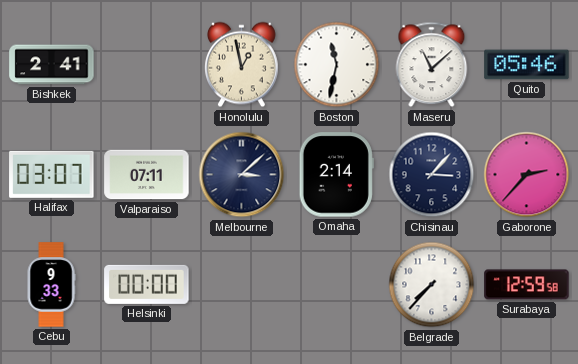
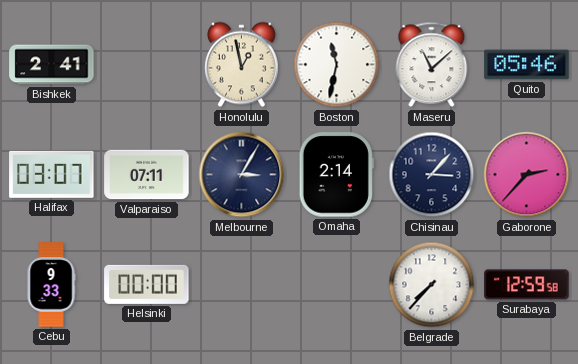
Melbourne: 3:08 -> 3:05
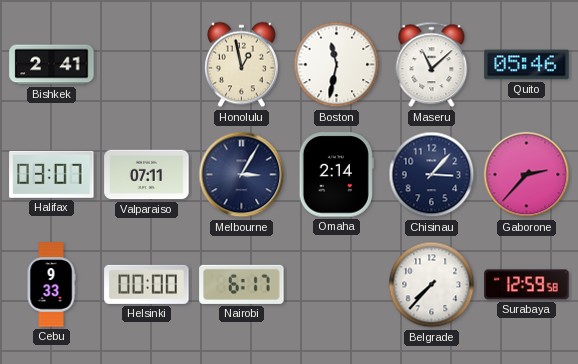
Nairobi: none -> 6:17
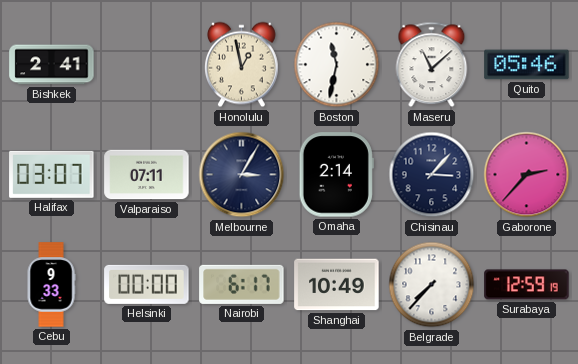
Shanghai: none -> 10:49
Surabaya: 12:59:58 -> 12:59:19
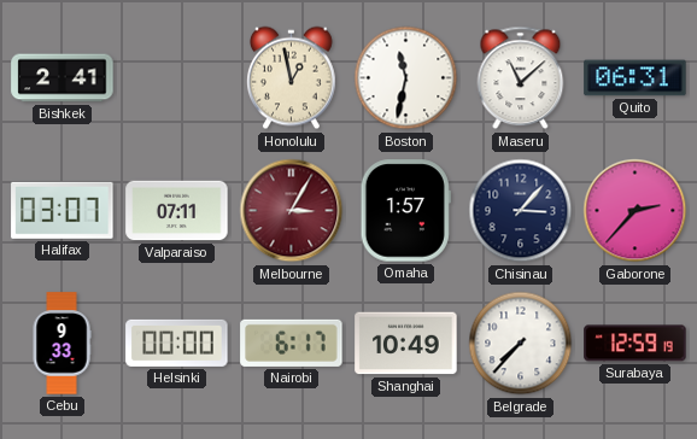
Quito: 05:46 -> 06:31
Melbourne dial: navy -> burgundy
Omaha: 2:14 -> 1:57
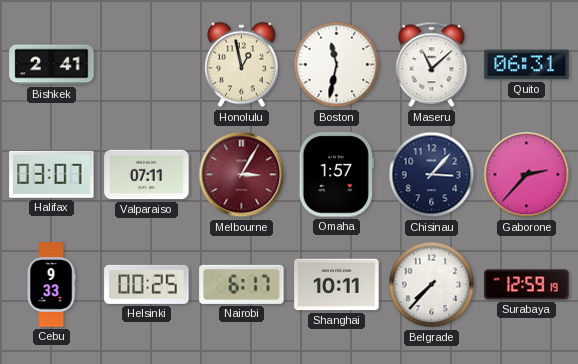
Helsinki: 00:00 -> 00:25
Shanghai: 10:49 -> 10:11
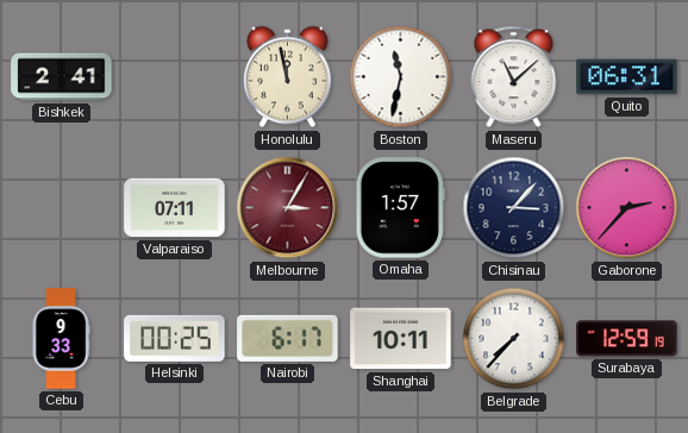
Honolulu: 12:58 -> 11:58
Halifax: 03:07 -> none
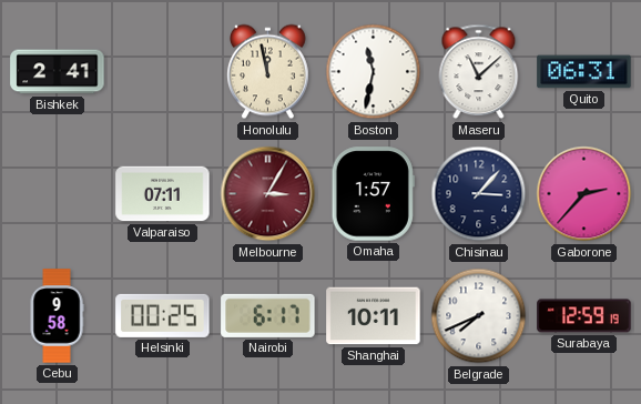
Cebu: 9:33 -> 9:58
Belgrade: 7:37 -> 7:41
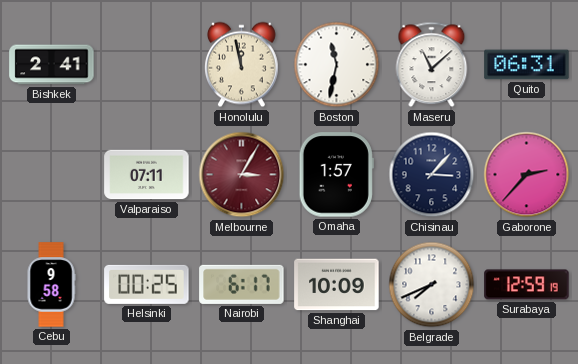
Shanghai: 10:11 -> 10:09
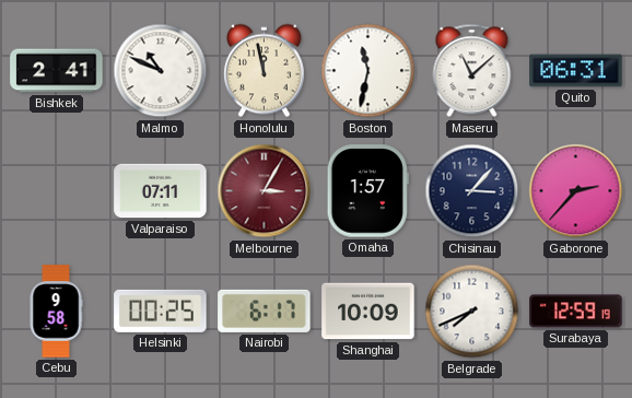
Malmo: none -> 10:49
